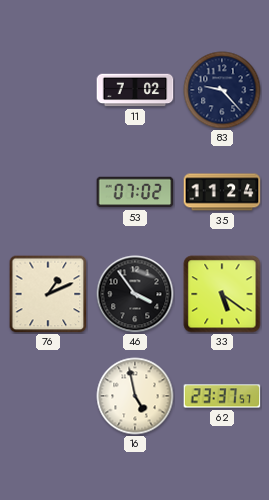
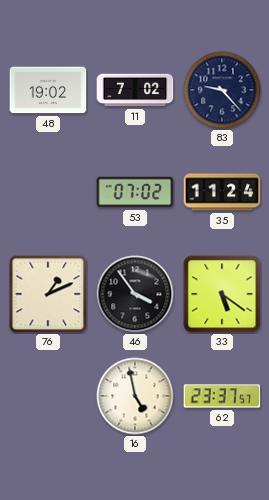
48: none -> 19:02
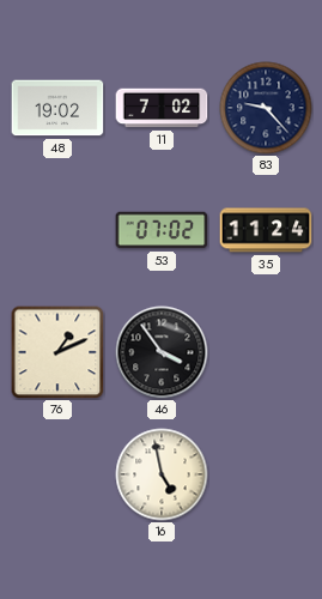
33: 5:21 -> none
62: 23:37 -> none
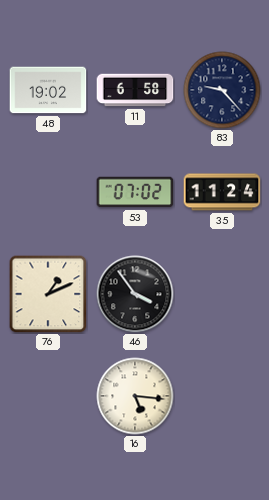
11: 7:02 -> 6:58
16: 4:58 -> 5:16
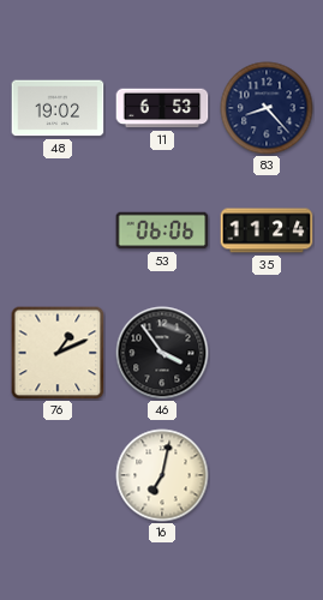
11: 6:58 -> 6:53
83: 9:23 -> 8:23
53: 07:02 -> 06:06
16: 5:16 -> 7:02
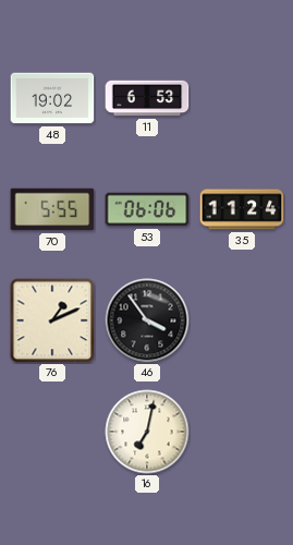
83: 8:23 -> none
70: none -> 5:55
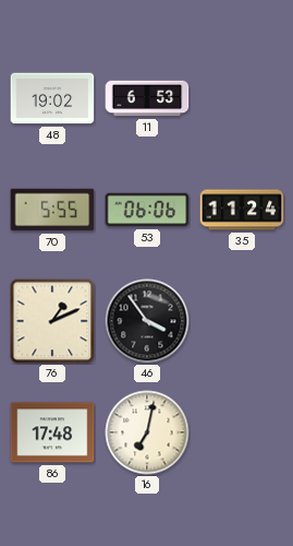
86: none -> 17:48
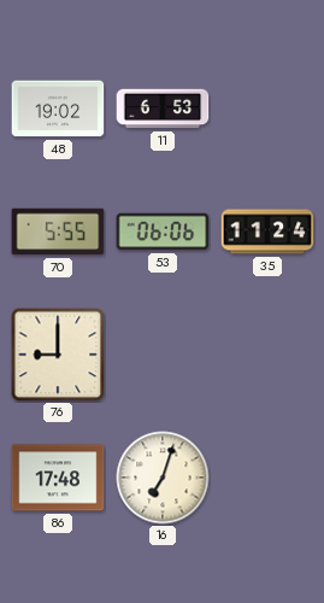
76: 1:11 -> 9:00
46: 3:54 -> none
16: 7:02 -> 7:03
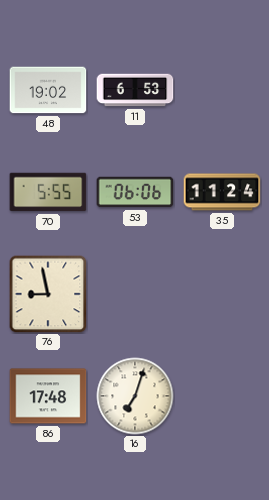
76: 9:00 -> 8:58
